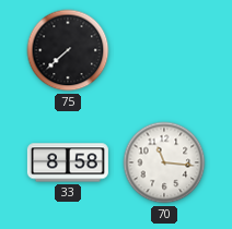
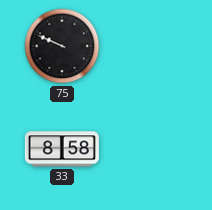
75: 7:38 -> 9:49
70: 11:16 -> none
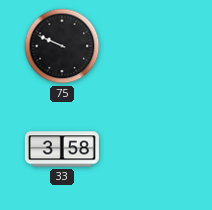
33: 8:58 -> 3:58
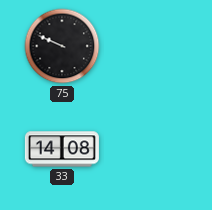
33: 3:58 -> 14:08
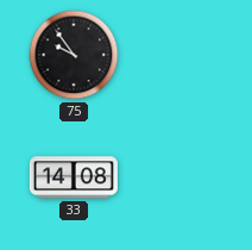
75: 9:49 -> 9:54
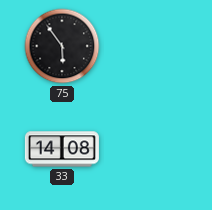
75: 9:54 -> 5:54
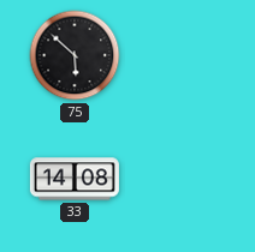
75: 5:54 -> 5:52
